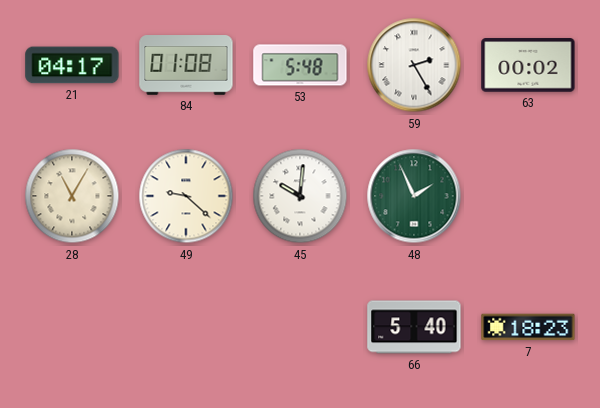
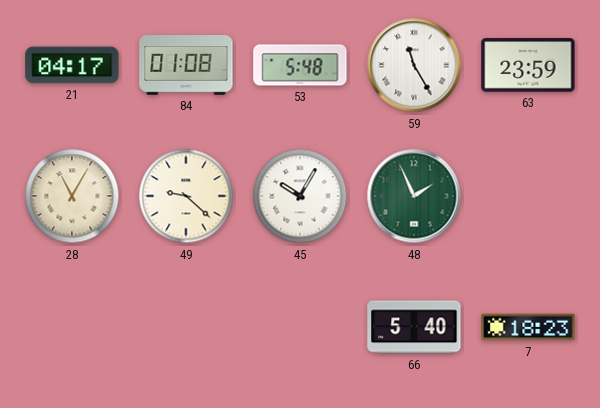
59: 2:25 -> 11:25
63: 00:02 -> 23:59
45: 10:01 -> 10:05
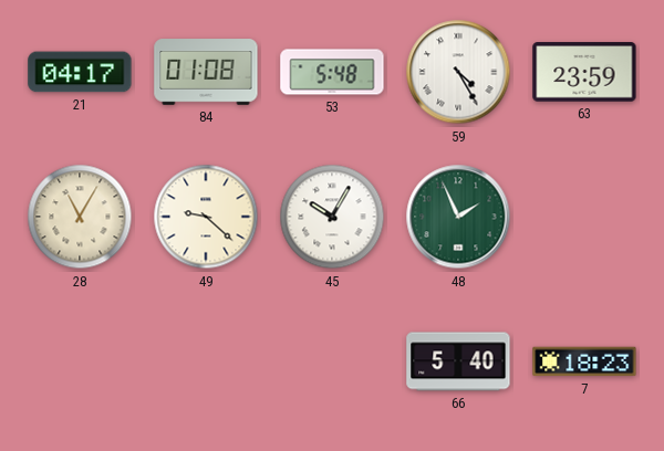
59: 11:25 -> 4:25
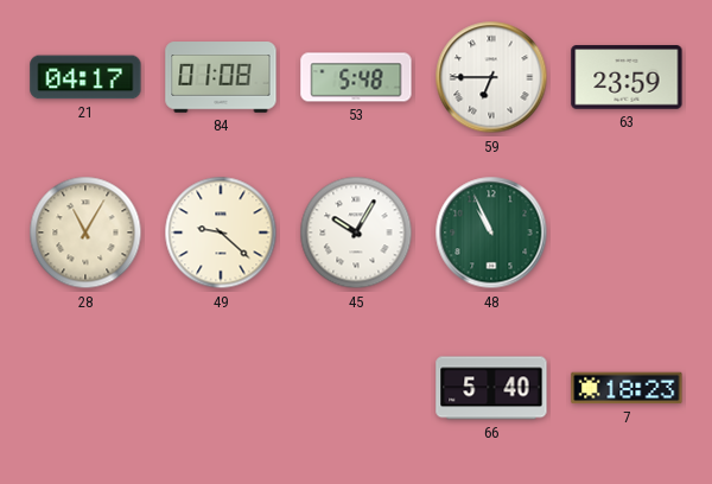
59: 4:25 -> 6:45
48: 1:56 -> 10:56
